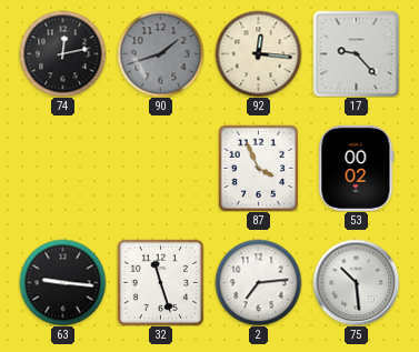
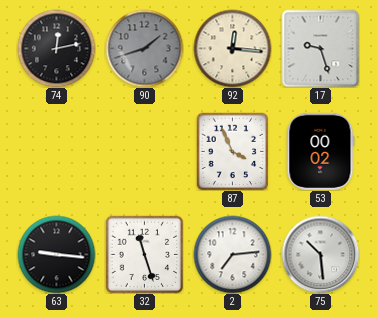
17: 9:23 -> 9:27
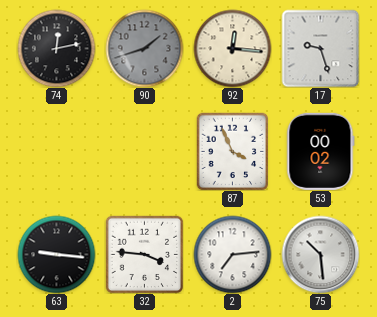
32: 11:27 -> 3:46
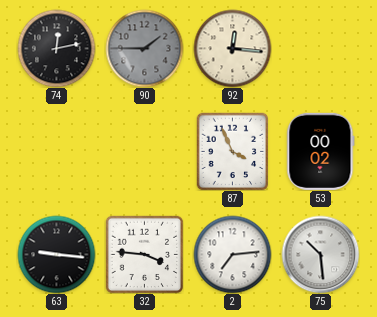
90: 1:42 -> 1:45
17: 9:27 -> none
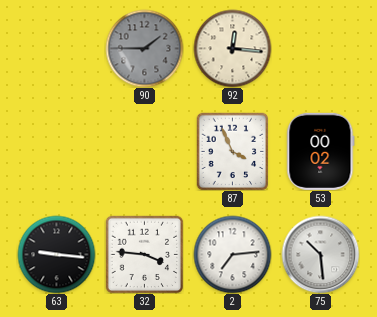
74: 12:13 -> none
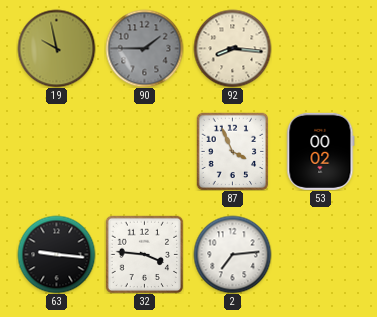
19: none -> 9:58
92: 12:16 -> 8:16
75: 10:29 -> none
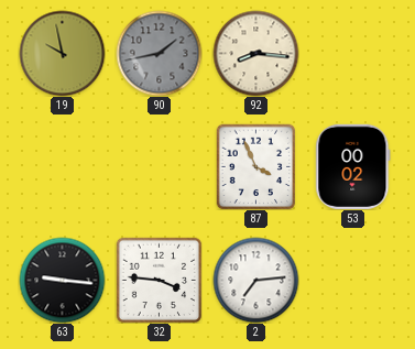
90: 1:45 -> 1:43
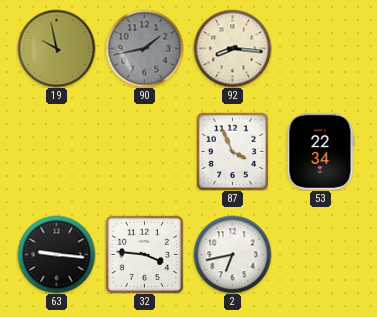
53: 00:02 -> 22:34
2: 7:14 -> 6:43
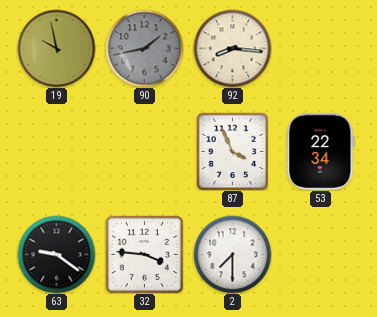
63: 9:16 -> 9:21
2: 6:43 -> 7:30
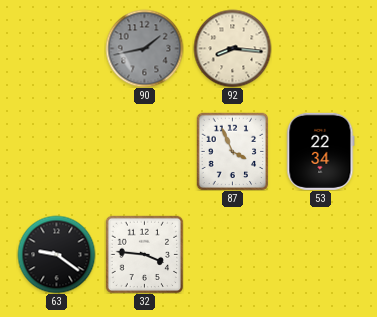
19: 9:58 -> none
2: 7:30 -> none
